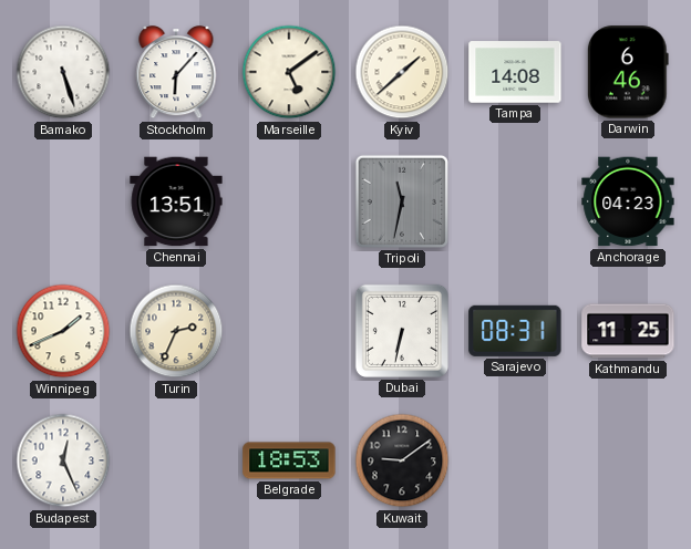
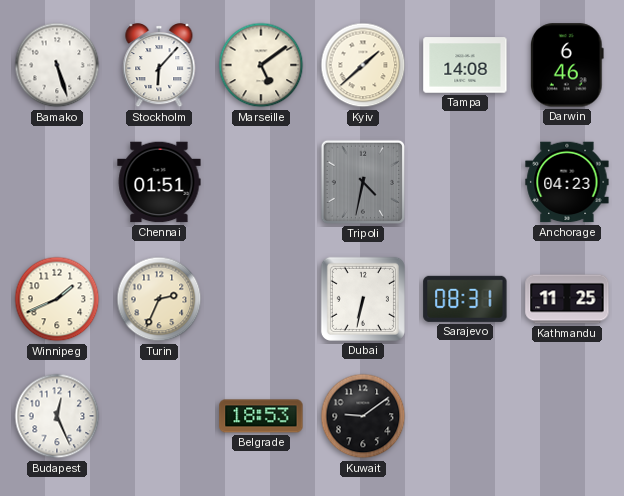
Chennai: 13:51 -> 01:51
Tripoli: 11:32 -> 4:32
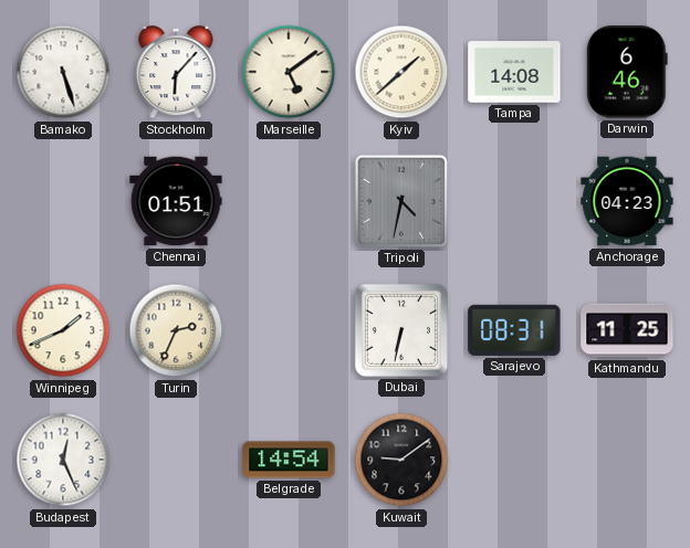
Belgrade: 18:53 -> 14:54
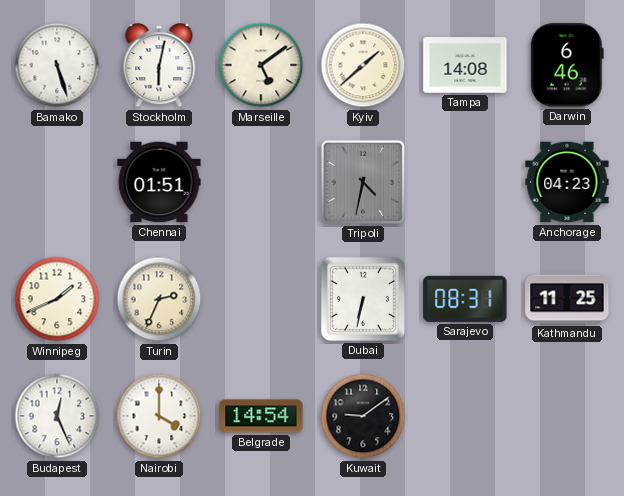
Stockholm: 6:07 -> 6:02
Nairobi: none -> 4:00
